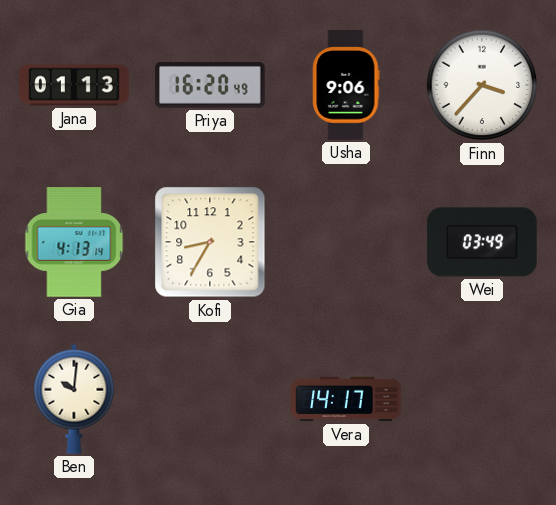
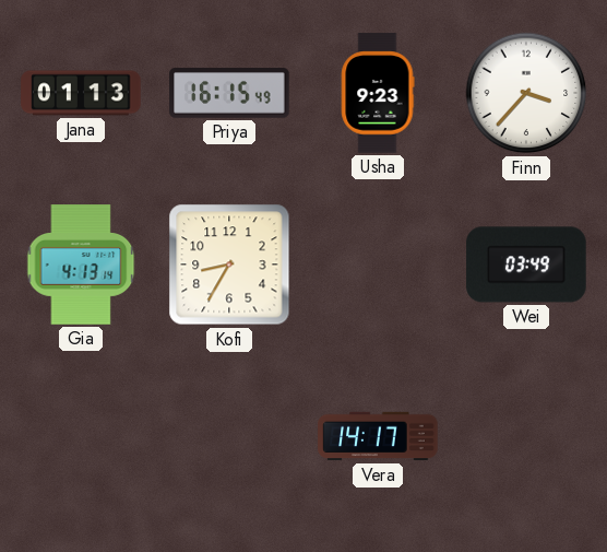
Priya: 16:20 -> 16:15
Usha: 9:06 -> 9:23
Ben: 10:01 -> none
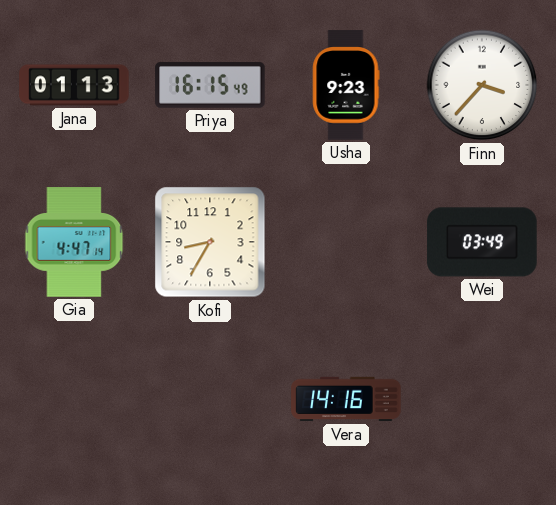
Gia: 4:13 -> 4:47
Vera: 14:17 -> 14:16
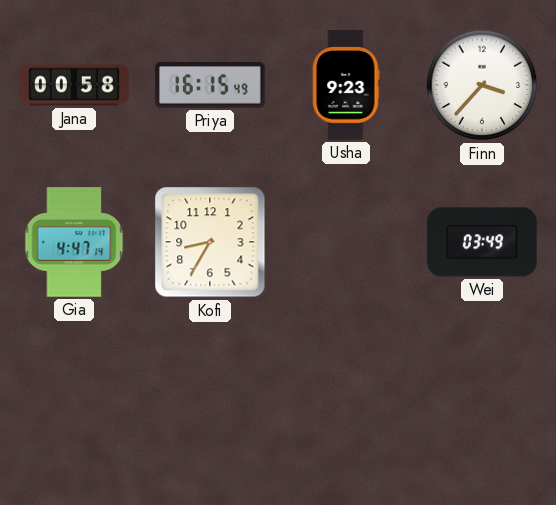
Jana: 01:13 -> 00:58
Vera: 14:16 -> none
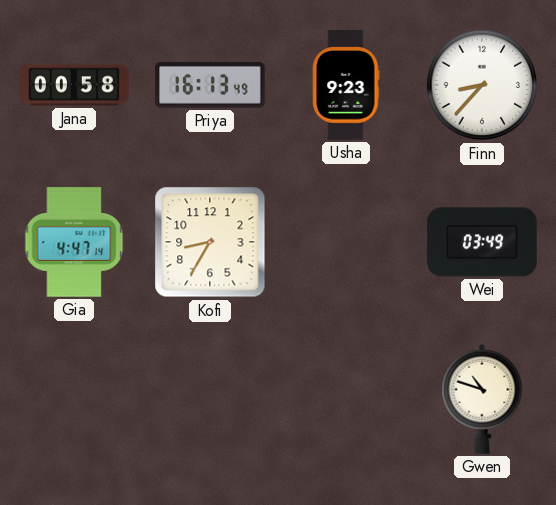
Priya: 16:15 -> 16:13
Finn: 3:37 -> 8:37
Gwen: none -> 10:48
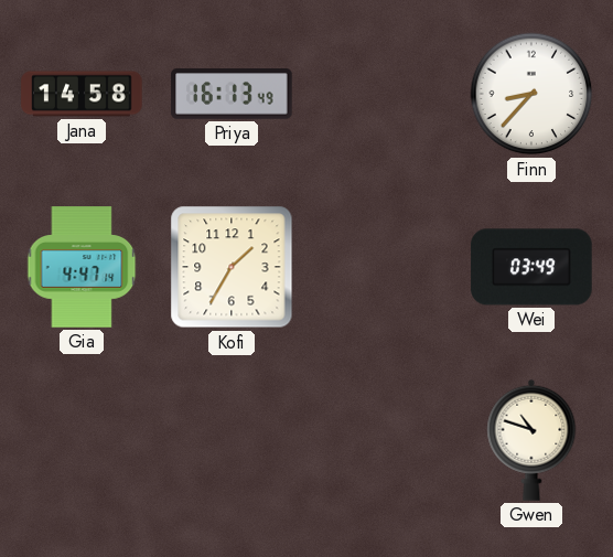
Jana: 00:58 -> 14:58
Usha: 9:23 -> none
Kofi: 8:35 -> 1:35
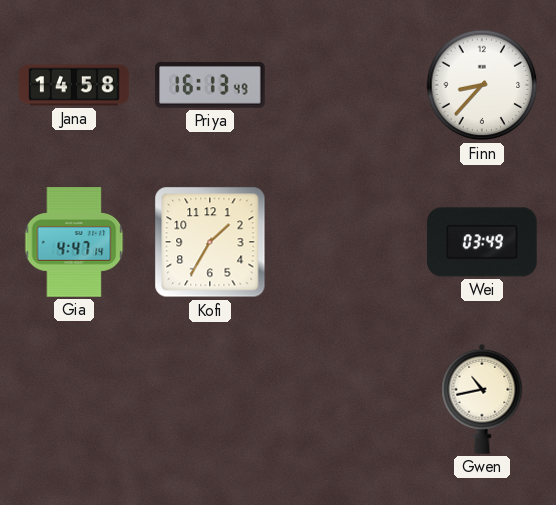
Gwen: 10:48 -> 10:43
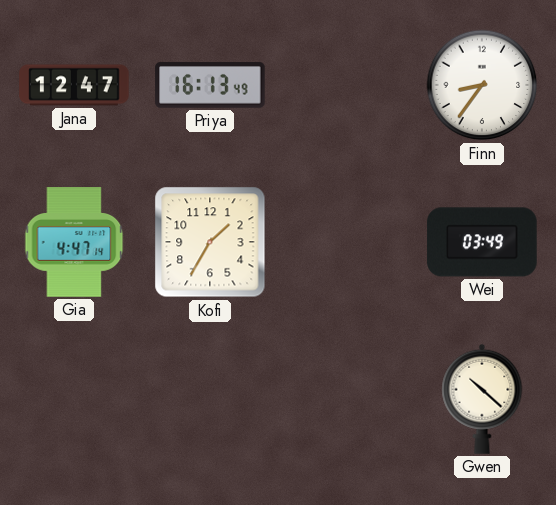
Jana: 14:58 -> 12:47
Finn: 8:37 -> 8:36
Gwen: 10:43 -> 10:22
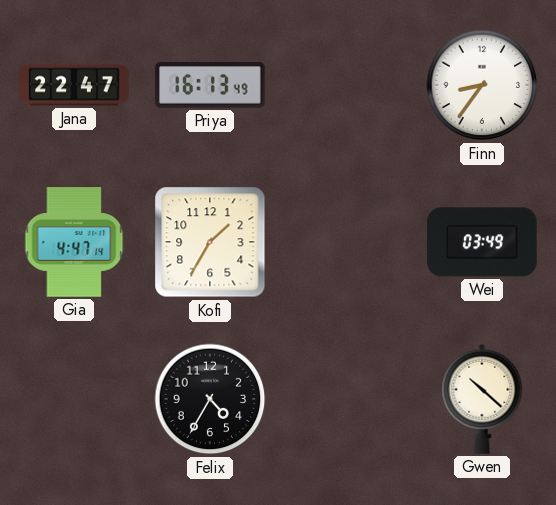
Jana: 12:47 -> 22:47
Felix: none -> 4:35
